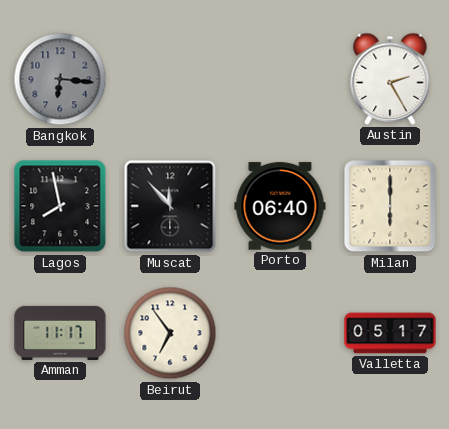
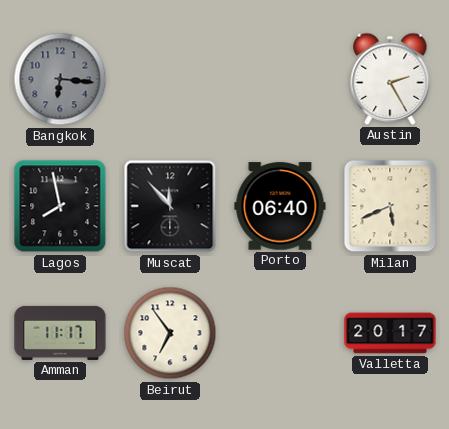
Milan: 6:00 -> 5:41
Valletta: 05:17 -> 20:17
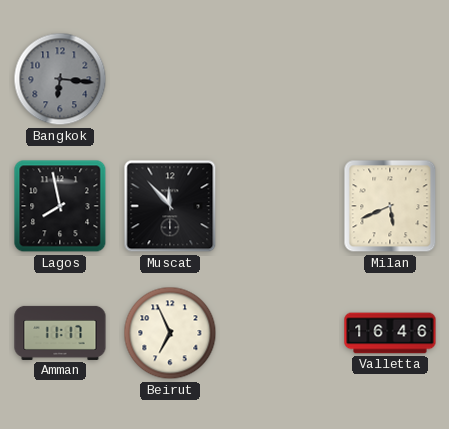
Austin: 2:25 -> none
Porto: 06:40 -> none
Beirut: 6:54 -> 6:56
Valletta: 20:17 -> 16:46
